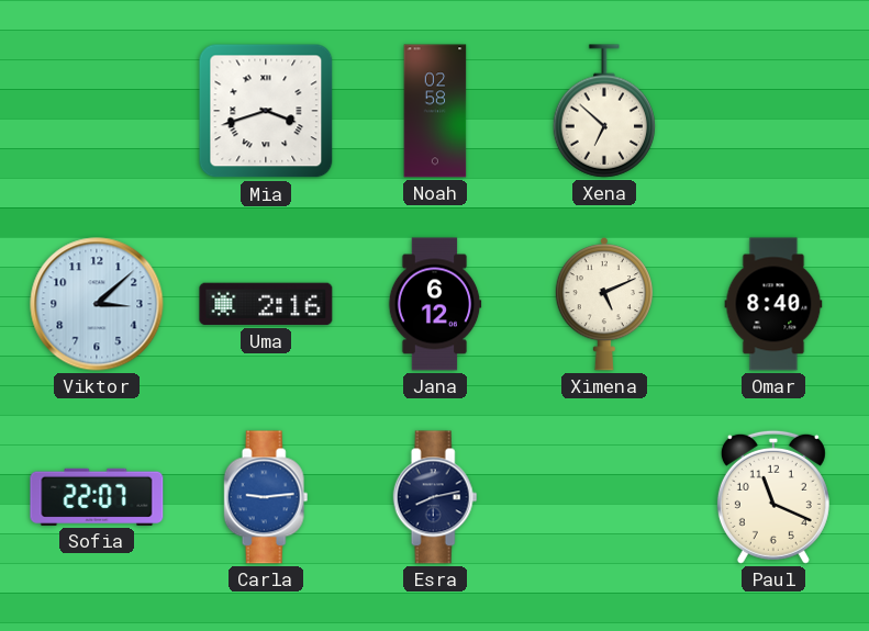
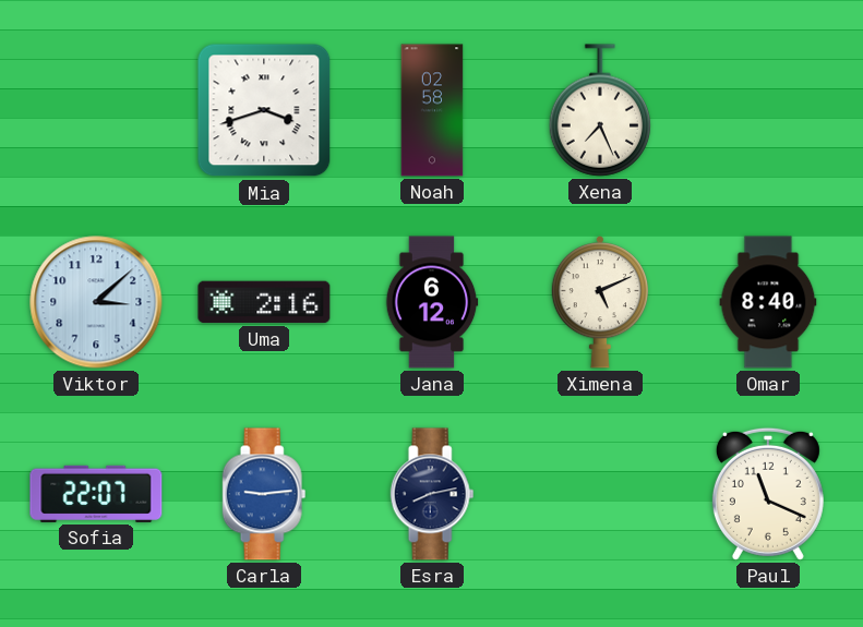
Xena: 6:52 -> 7:26
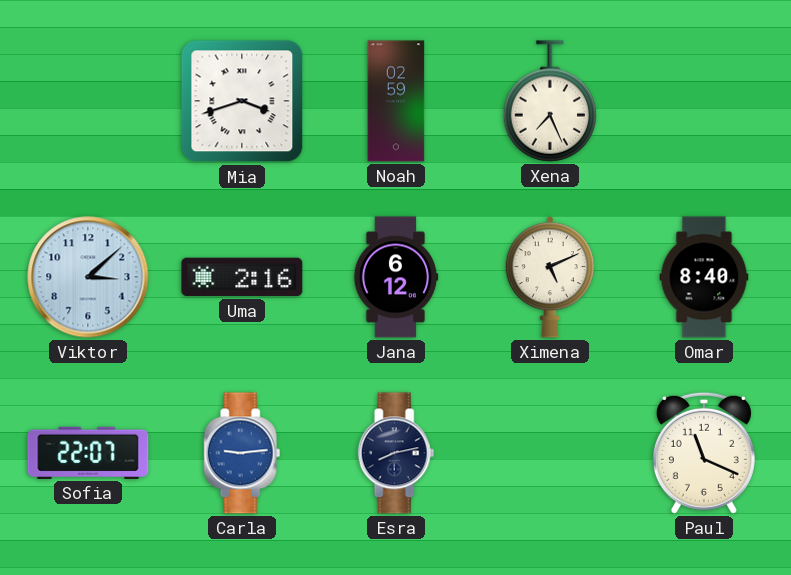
Noah: 02:58 -> 02:59
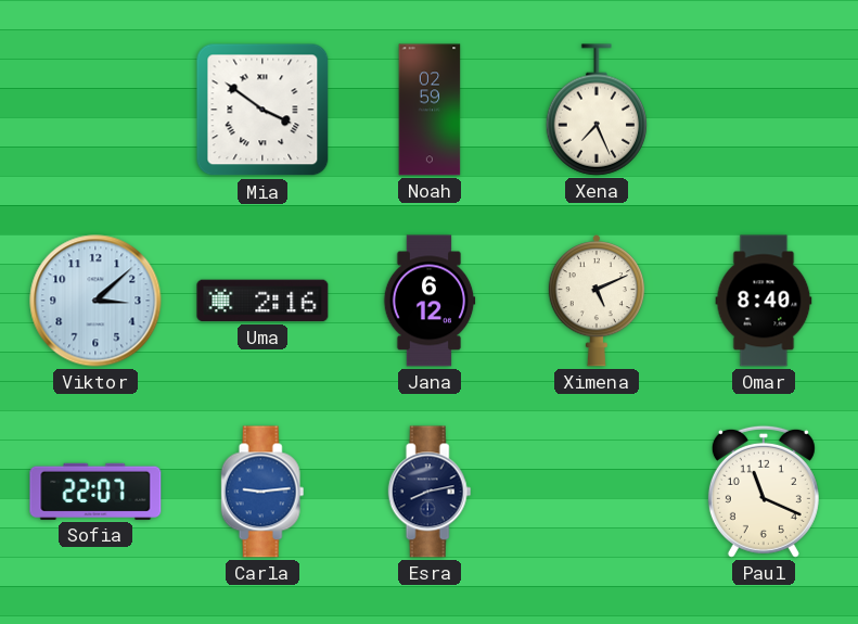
Mia: 3:42 -> 3:51
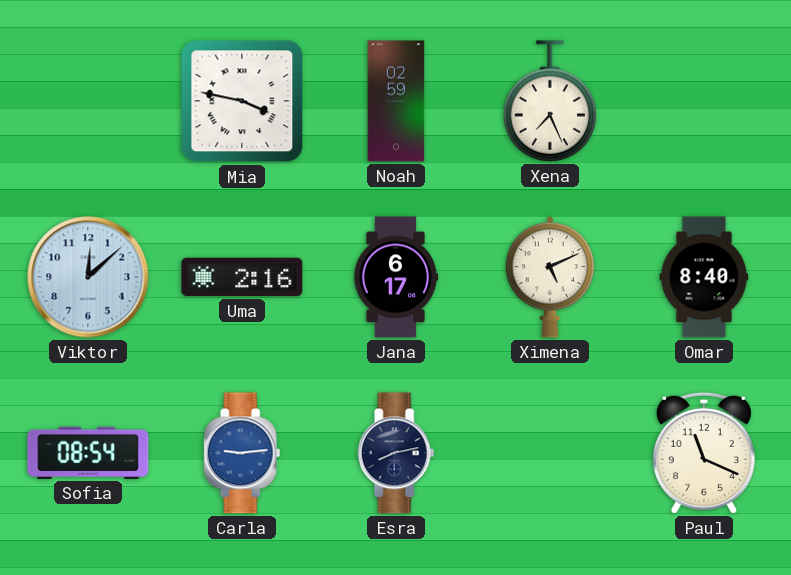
Mia: 3:51 -> 3:47
Viktor: 3:08 -> 12:08
Jana: 6:12 -> 6:17
Sofia: 22:07 -> 08:54
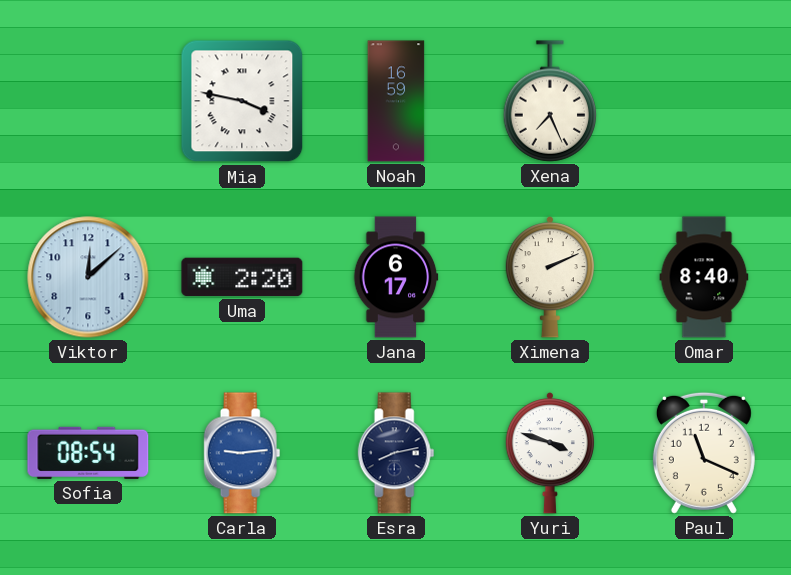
Noah: 02:59 -> 16:59
Uma: 2:16 -> 2:20
Ximena: 5:11 -> 2:11
Yuri: none -> 3:48
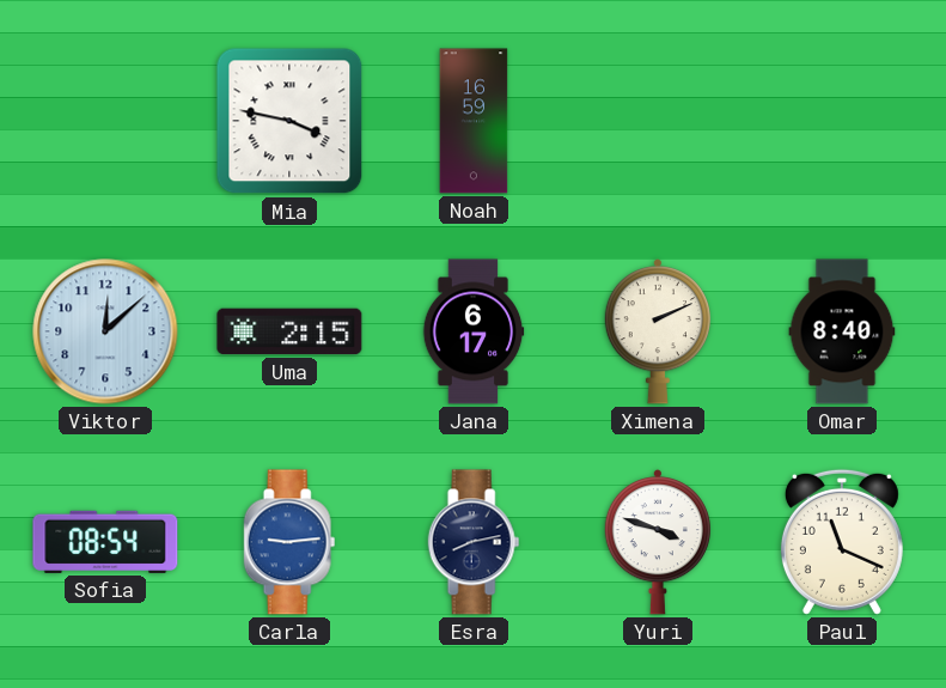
Xena: 7:26 -> none
Uma: 2:20 -> 2:15
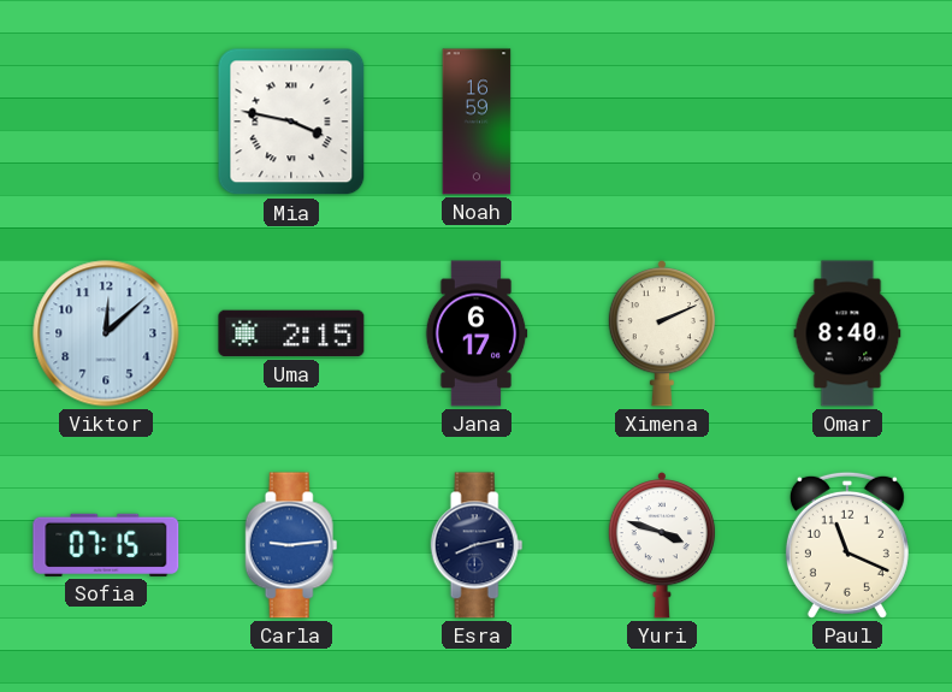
Sofia: 08:54 -> 07:15
